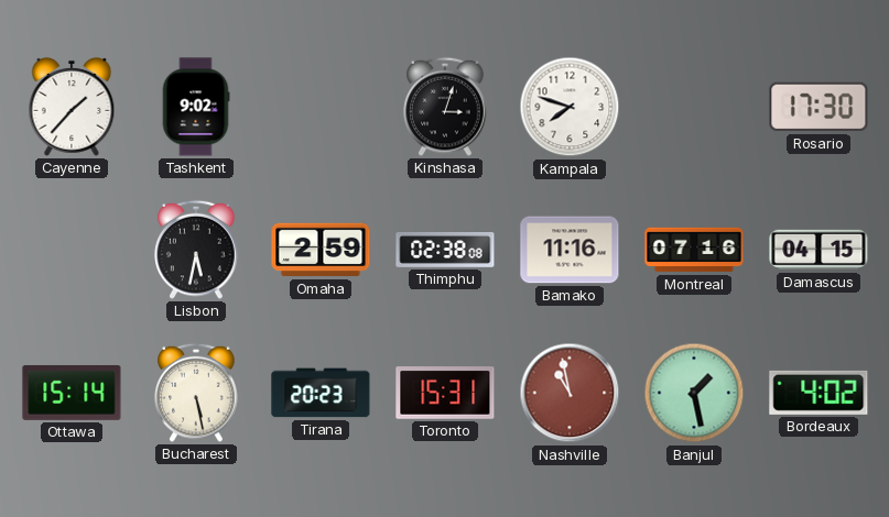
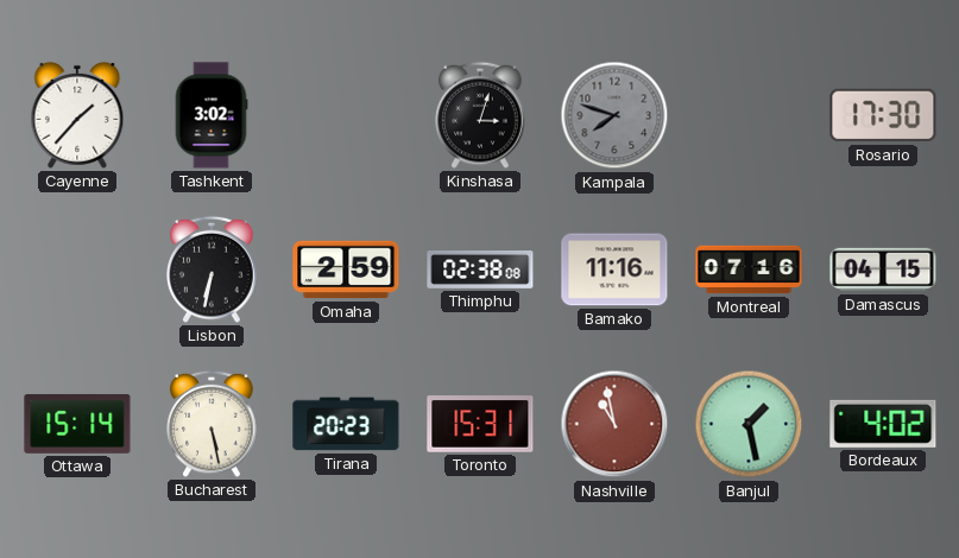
Tashkent: 9:02 -> 3:02
Kampala dial: white -> grey
Lisbon: 5:32 -> 6:32
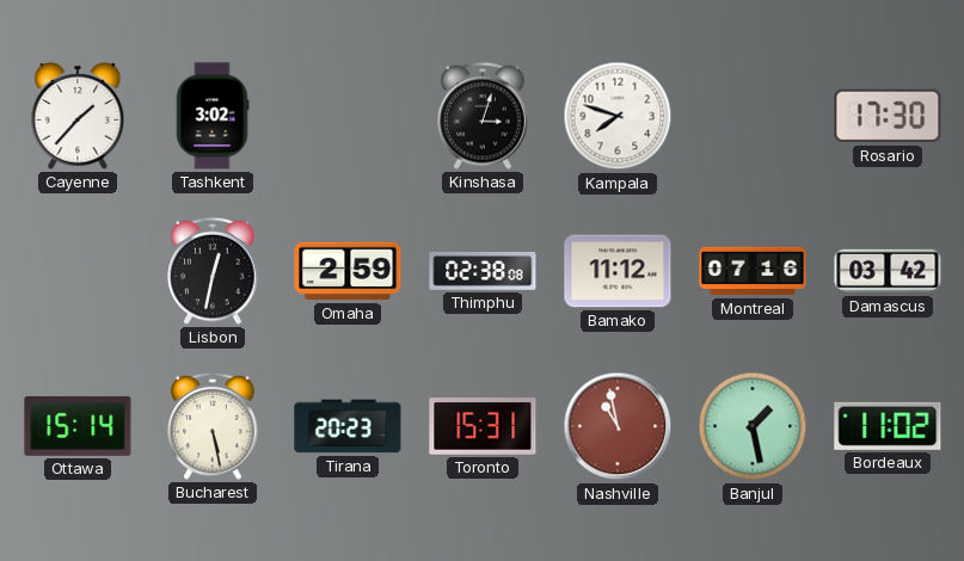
Kampala dial: grey -> white
Lisbon: 6:32 -> 12:32
Bamako: 11:16 -> 11:12
Damascus: 04:15 -> 03:42
Bordeaux: 4:02 -> 11:02
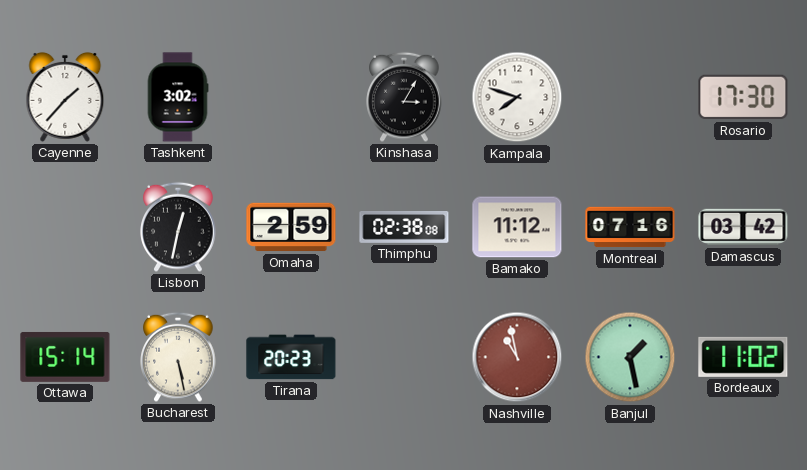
Kinshasa: 3:03 -> 3:05
Toronto: 15:31 -> none
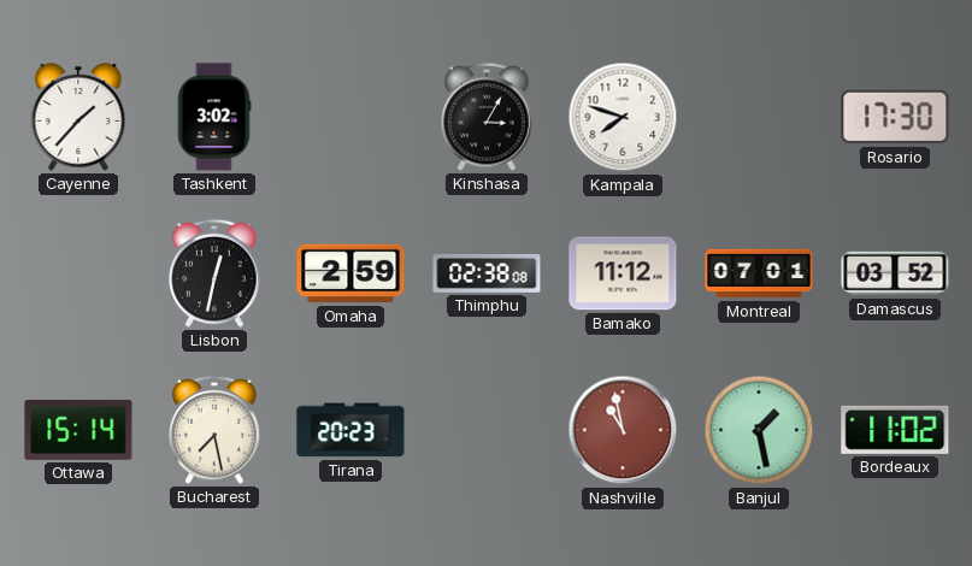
Montreal: 07:16 -> 07:01
Damascus: 03:42 -> 03:52
Bucharest: 5:28 -> 7:28
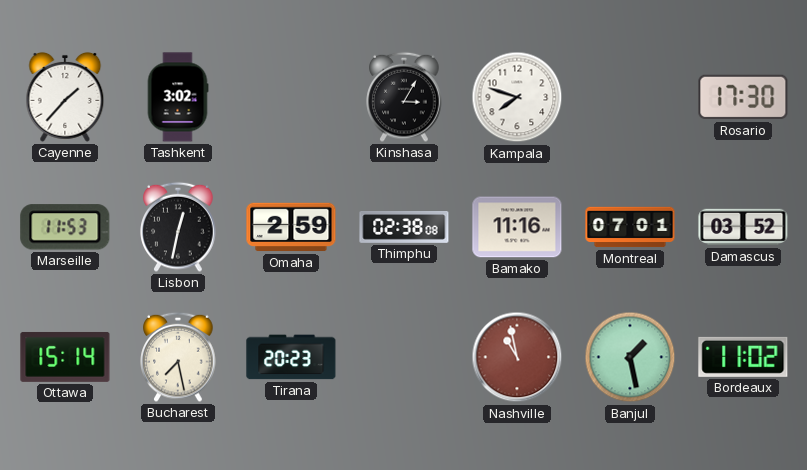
Marseille: none -> 11:53
Bamako: 11:12 -> 11:16
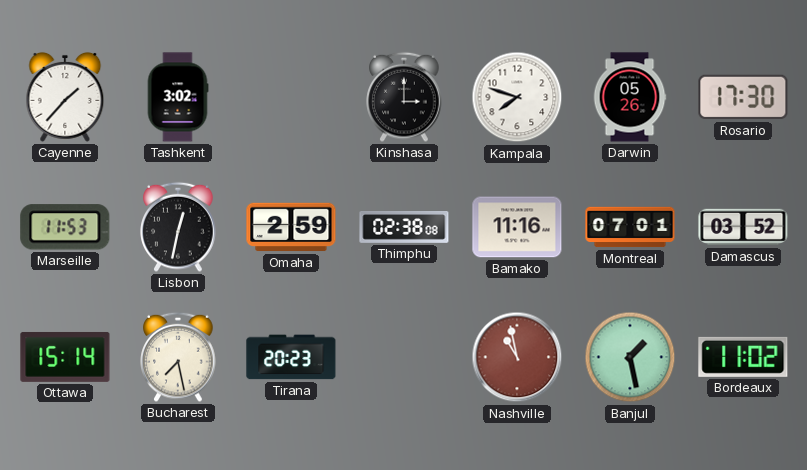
Kinshasa: 3:05 -> 3:00
Darwin: none -> 05:26
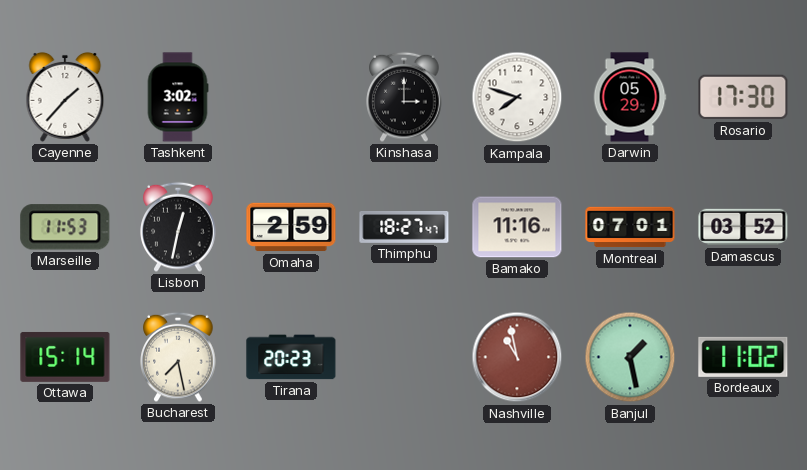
Darwin: 05:26 -> 05:29
Thimphu: 02:38 -> 18:27
